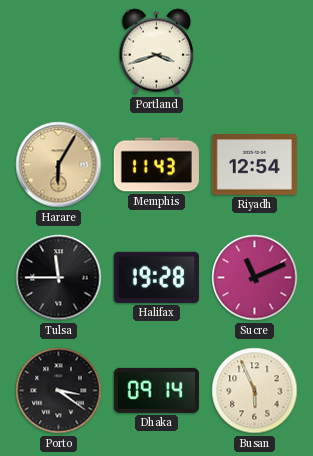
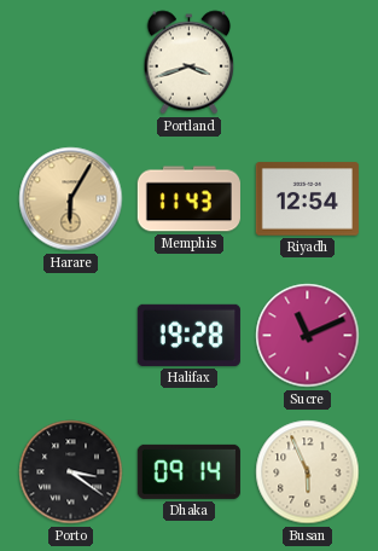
Tulsa: 11:45 -> none
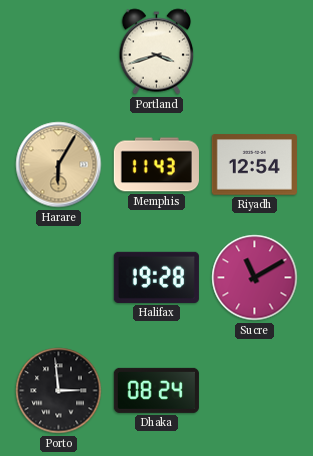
Sucre: 11:11 -> 11:10
Porto: 3:21 -> 2:59
Dhaka: 09:14 -> 08:24
Busan: 5:56 -> none
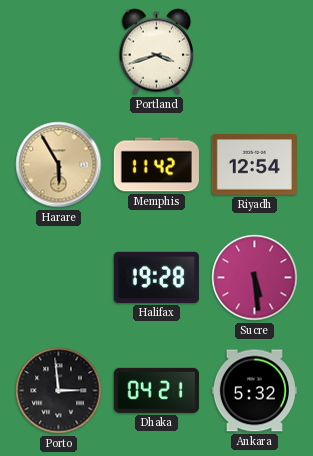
Harare: 6:05 -> 5:55
Memphis: 11:43 -> 11:42
Sucre: 11:10 -> 5:29
Dhaka: 08:24 -> 04:21
Ankara: none -> 5:32
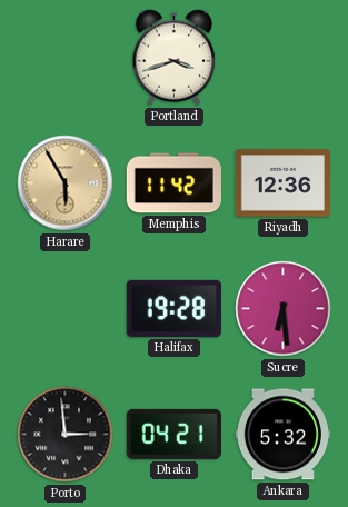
Riyadh: 12:54 -> 12:36
Sucre: 5:29 -> 6:29
